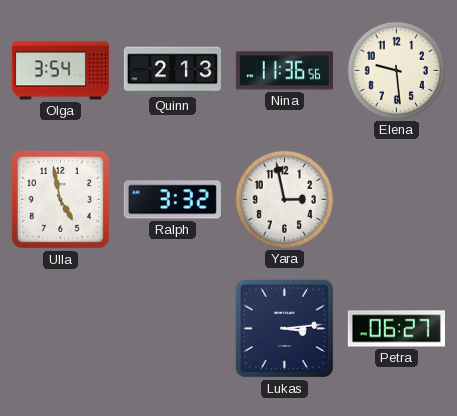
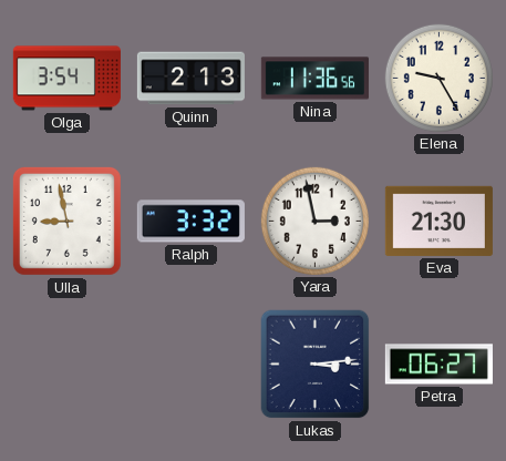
Elena: 9:29 -> 9:25
Ulla: 4:58 -> 8:58
Eva: none -> 21:30
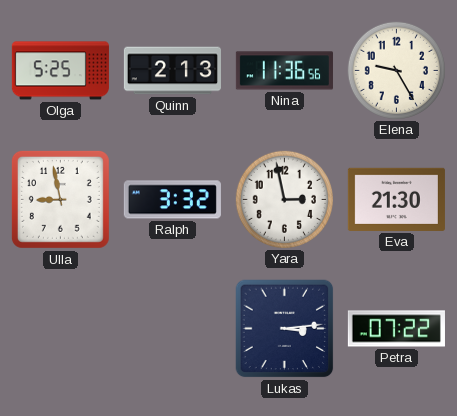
Olga: 3:54 -> 5:25
Petra: 06:27 -> 07:22
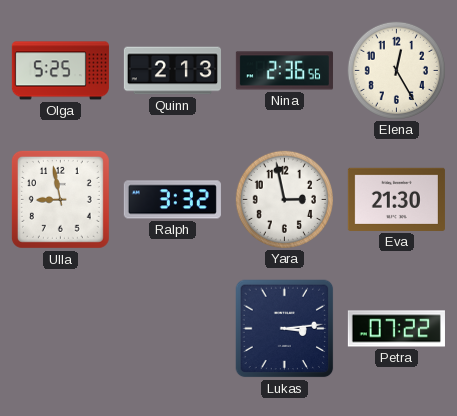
Nina: 11:36 -> 2:36
Elena: 9:25 -> 12:25
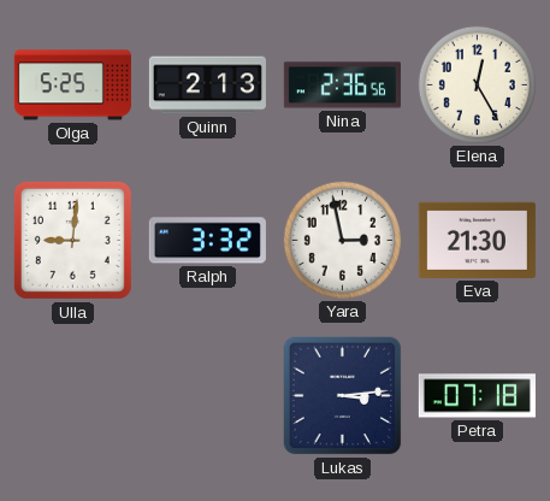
Ulla: 8:58 -> 9:01
Petra: 07:22 -> 07:18
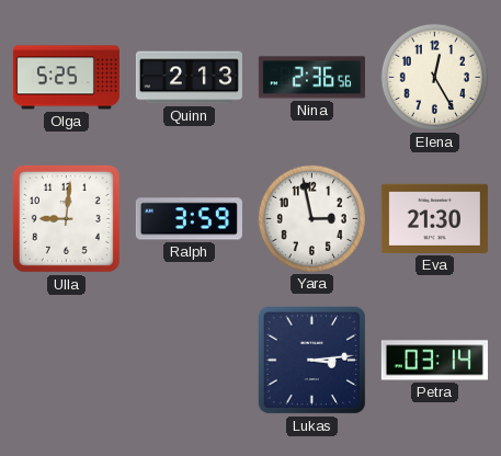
Ralph: 3:32 -> 3:59
Petra: 07:18 -> 03:14
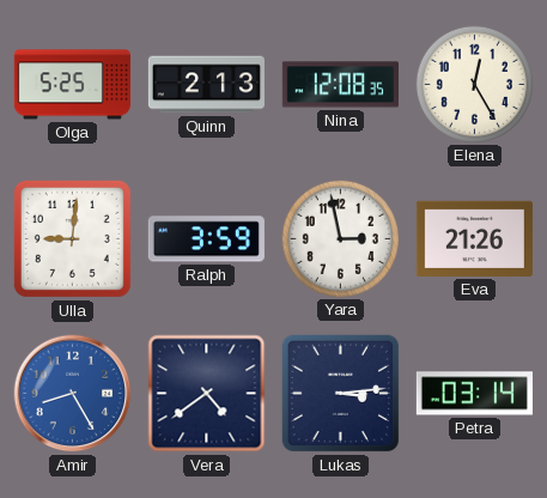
Nina: 2:36 -> 12:08
Eva: 21:30 -> 21:26
Amir: none -> 8:25
Vera: none -> 4:39
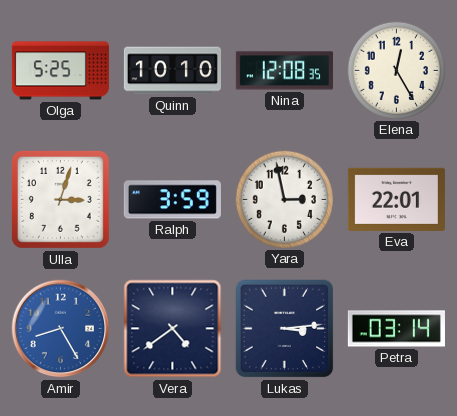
Quinn: 2:13 -> 10:10
Ulla: 9:01 -> 3:03
Eva: 21:26 -> 22:01
